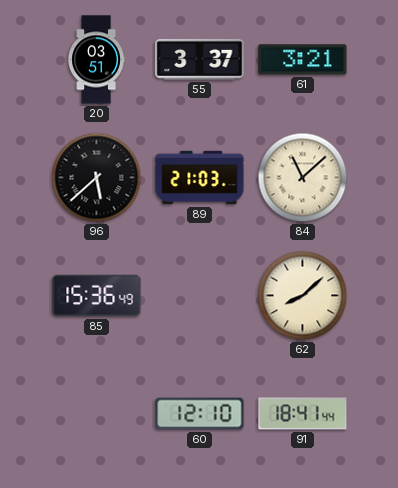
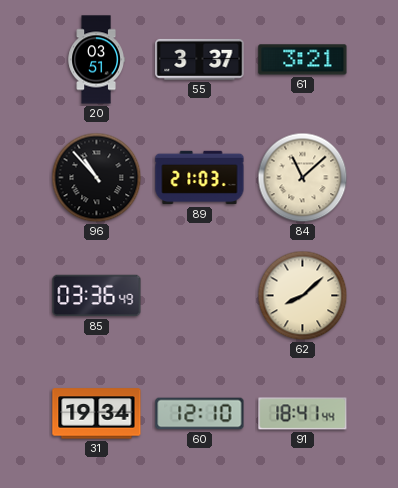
96: 5:38 -> 10:53
85: 15:36 -> 03:36
31: none -> 19:34
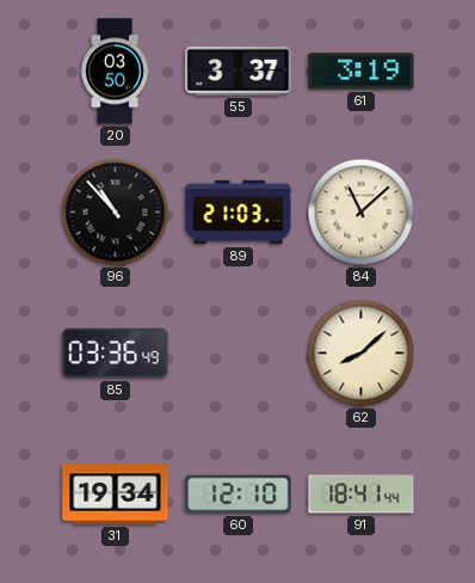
20: 03:51 -> 03:50
61: 3:21 -> 3:19
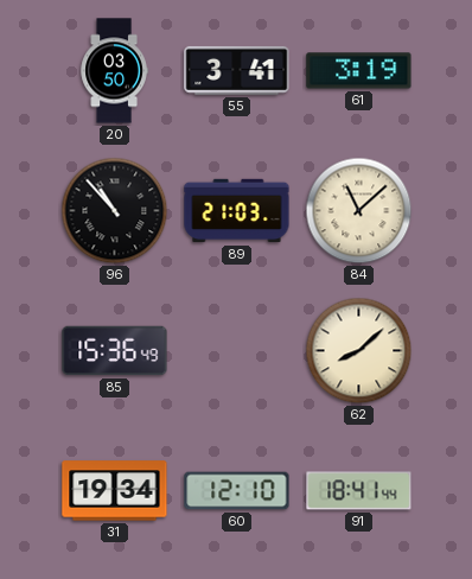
55: 3:37 -> 3:41
85: 03:36 -> 15:36
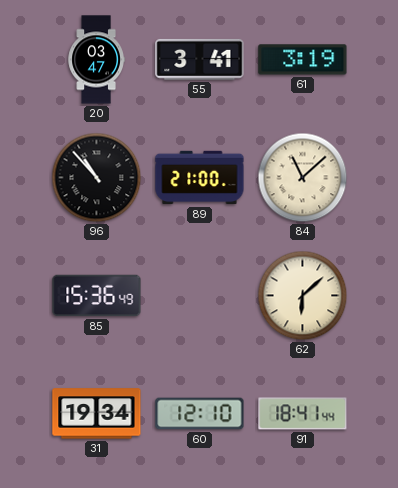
20: 03:50 -> 03:47
89: 21:03 -> 21:00
62: 8:08 -> 6:08
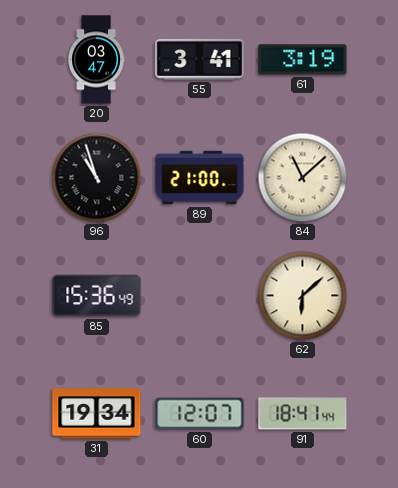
96: 10:53 -> 10:57
60: 12:10 -> 12:07
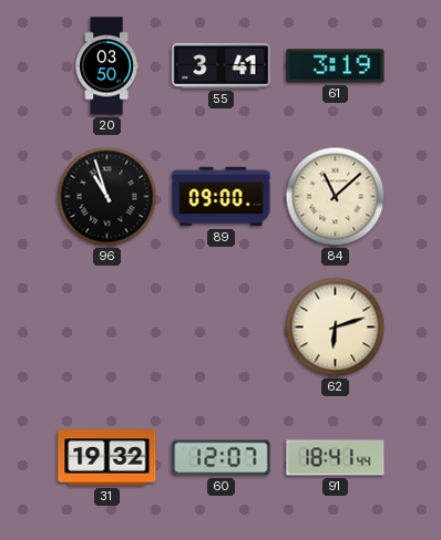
20: 03:47 -> 03:50
89: 21:00 -> 09:00
85: 15:36 -> none
62: 6:08 -> 6:12
31: 19:34 -> 19:32
